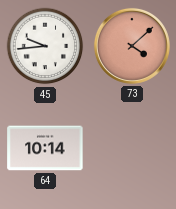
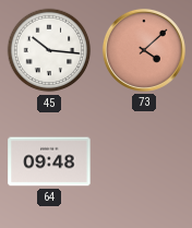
45: 9:44 -> 10:16
64: 10:14 -> 09:48
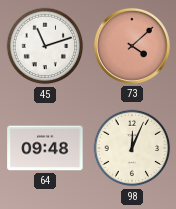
45: 10:16 -> 11:12
98: none -> 12:04
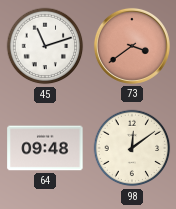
73: 4:08 -> 3:39
98: 12:04 -> 12:09
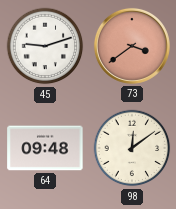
45: 11:12 -> 9:12
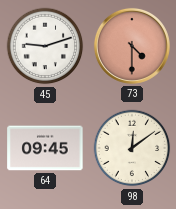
73: 3:39 -> 4:30
64: 09:48 -> 09:45
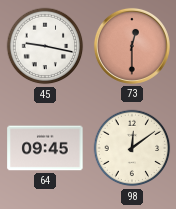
45: 9:12 -> 9:17
73: 4:30 -> 12:30
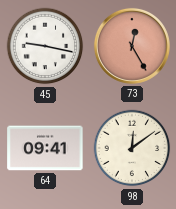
73: 12:30 -> 12:25
64: 09:45 -> 09:41
